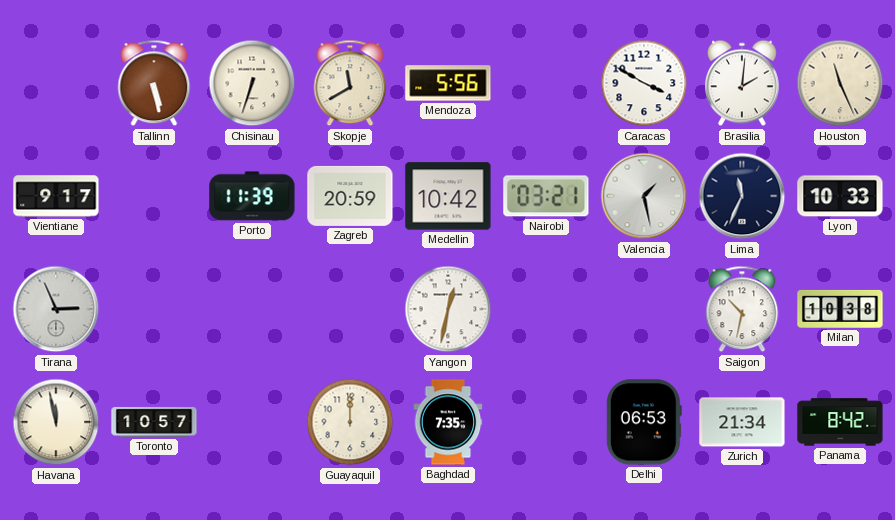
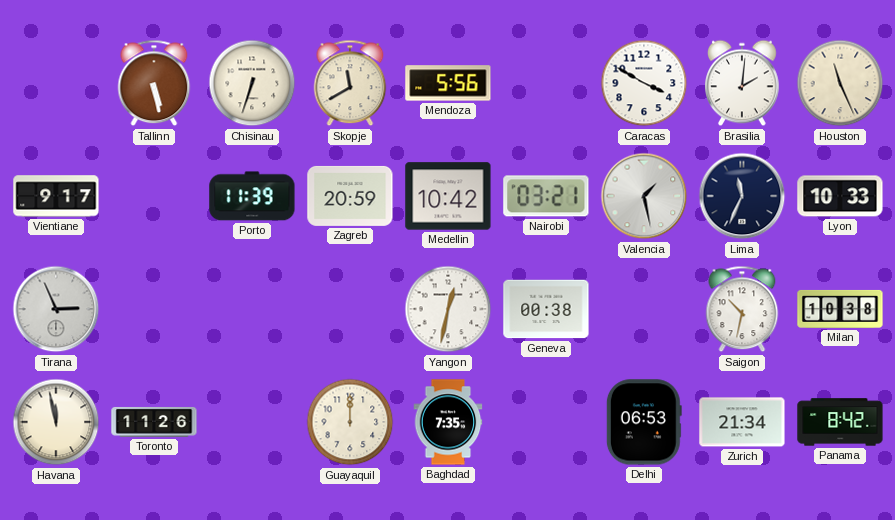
Geneva: none -> 00:38
Toronto: 10:57 -> 11:26
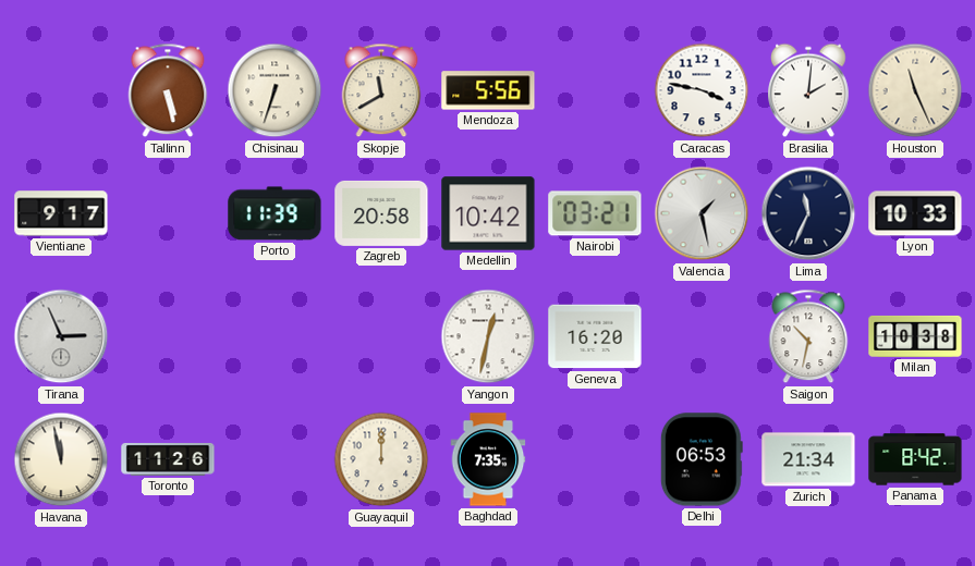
Caracas: 3:50 -> 3:47
Zagreb: 20:59 -> 20:58
Geneva: 00:38 -> 16:20
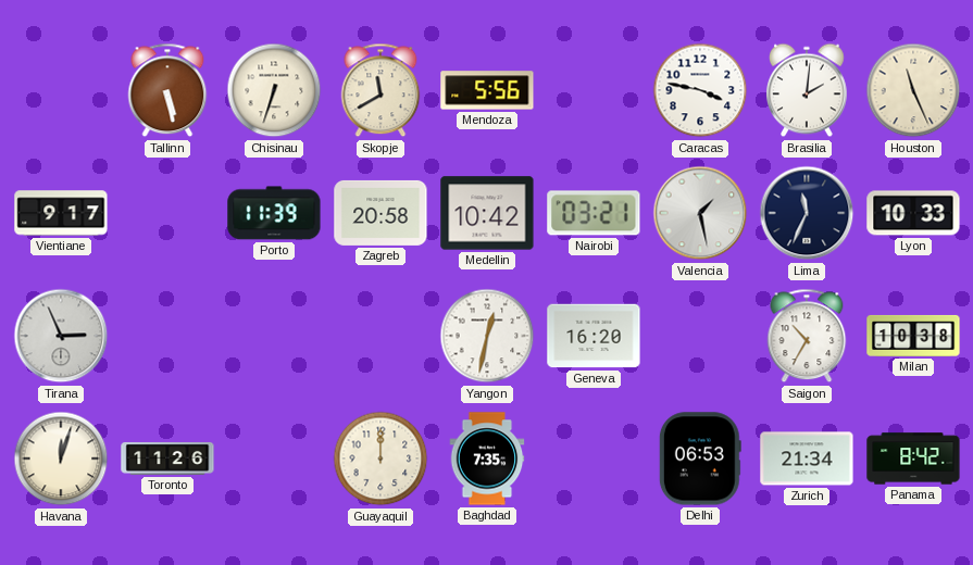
Saigon: 10:32 -> 10:35
Havana: 11:58 -> 12:03
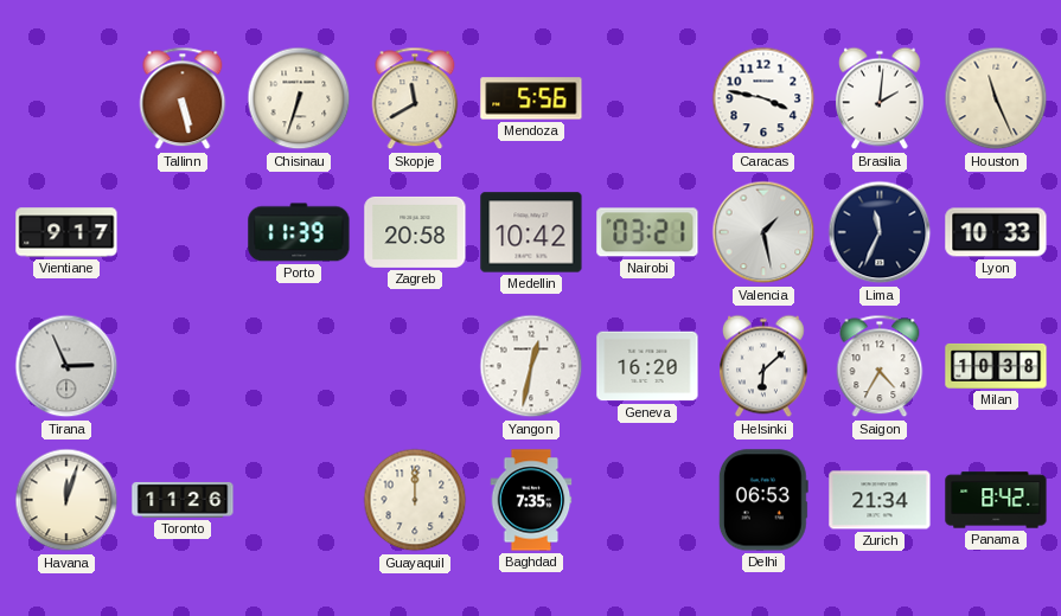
Helsinki: none -> 6:08
Saigon: 10:35 -> 4:35
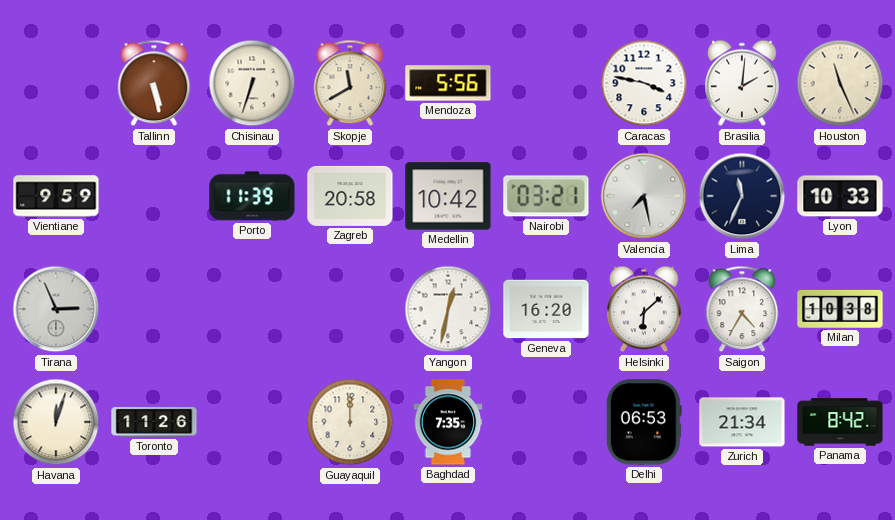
Vientiane: 9:17 -> 9:59
Valencia: 1:28 -> 7:28
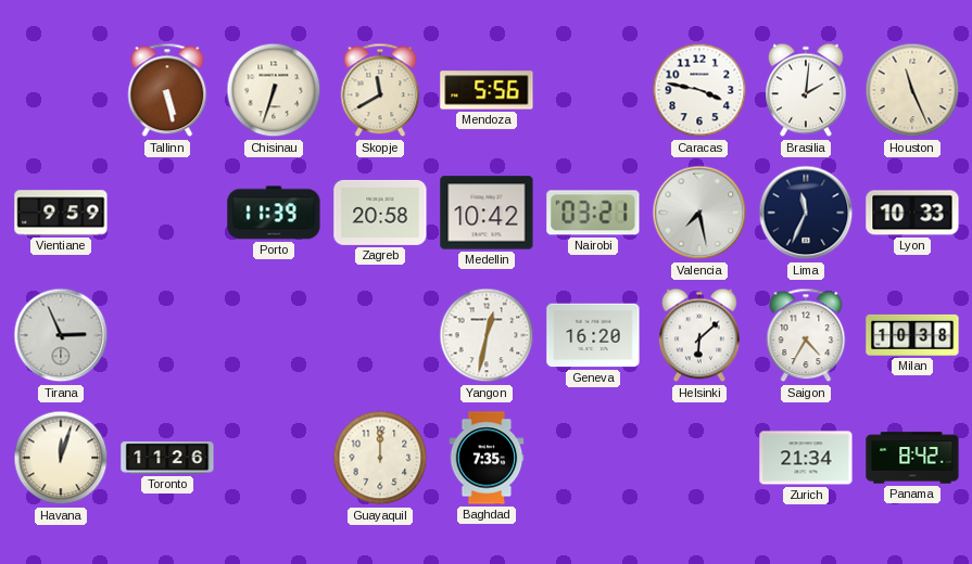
Delhi: 06:53 -> none
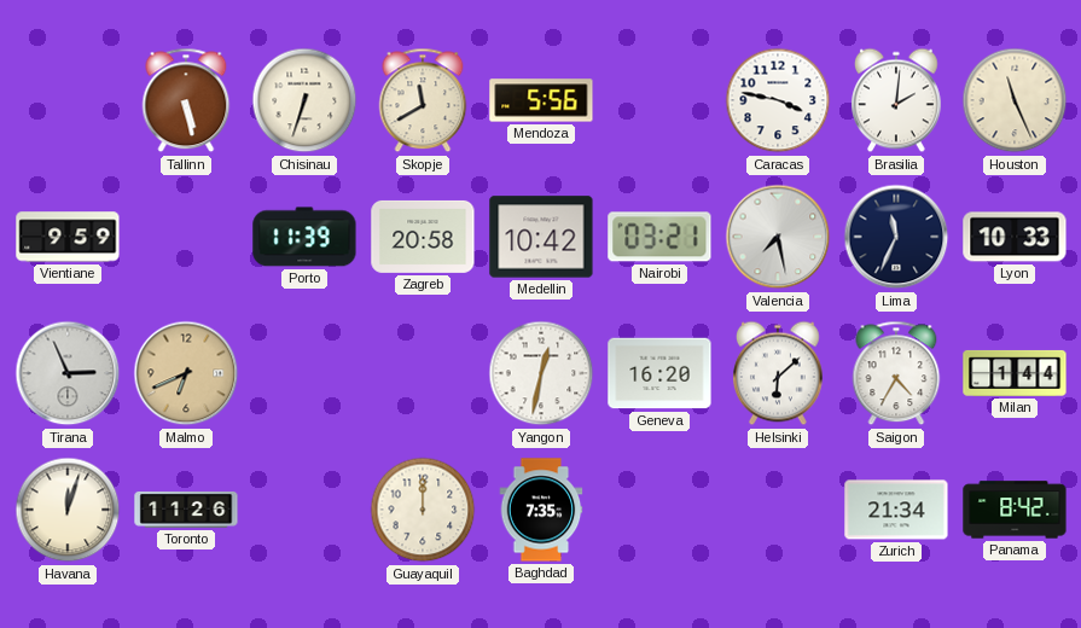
Malmo: none -> 6:41
Milan: 10:38 -> 1:44
